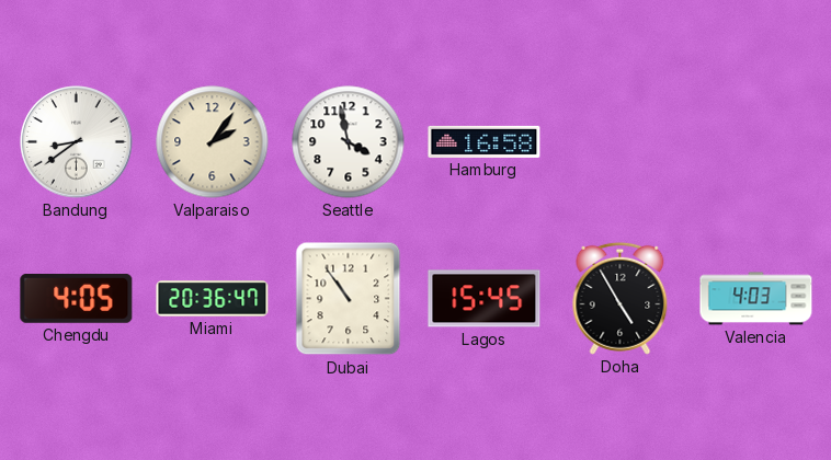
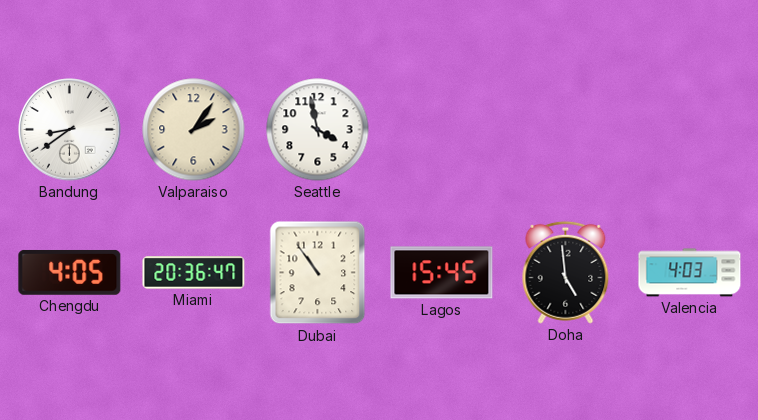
Hamburg: 16:58 -> none
Doha: 4:55 -> 4:59
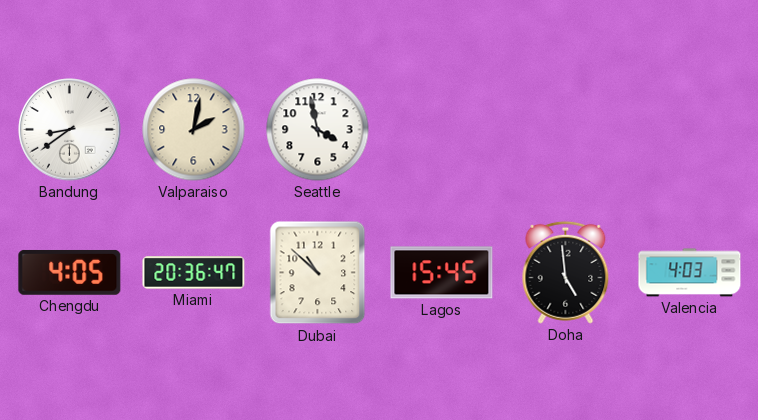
Valparaiso: 2:06 -> 2:02
Dubai: 10:54 -> 10:52
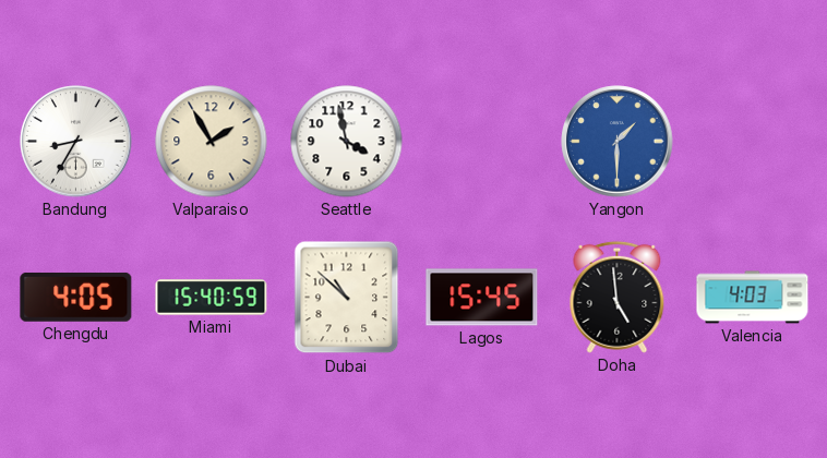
Bandung: 8:39 -> 8:35
Valparaiso: 2:02 -> 1:55
Yangon: none -> 1:30
Miami: 20:36 -> 15:40
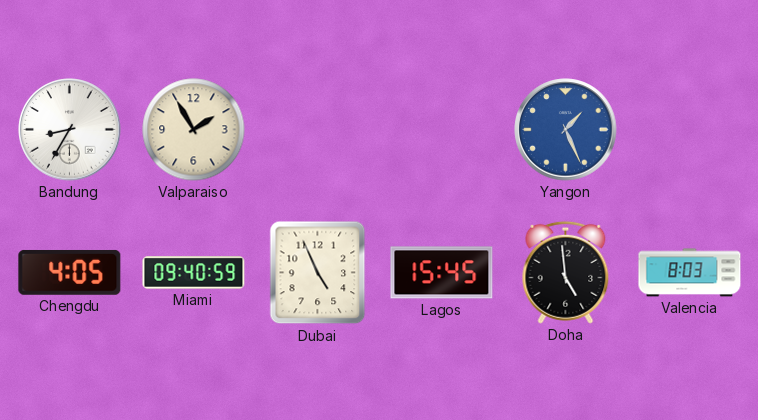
Seattle: 3:58 -> none
Yangon: 1:30 -> 1:26
Miami: 15:40 -> 09:40
Dubai: 10:52 -> 4:56
Valencia: 4:03 -> 8:03
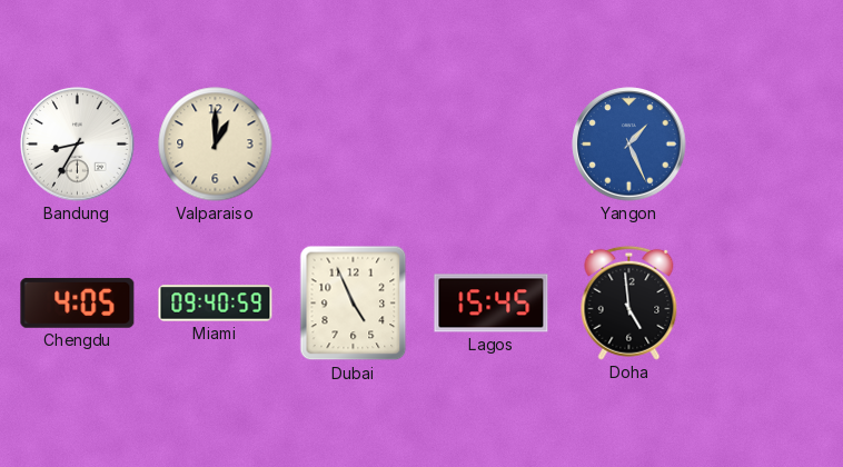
Valparaiso: 1:55 -> 1:00
Valencia: 8:03 -> none
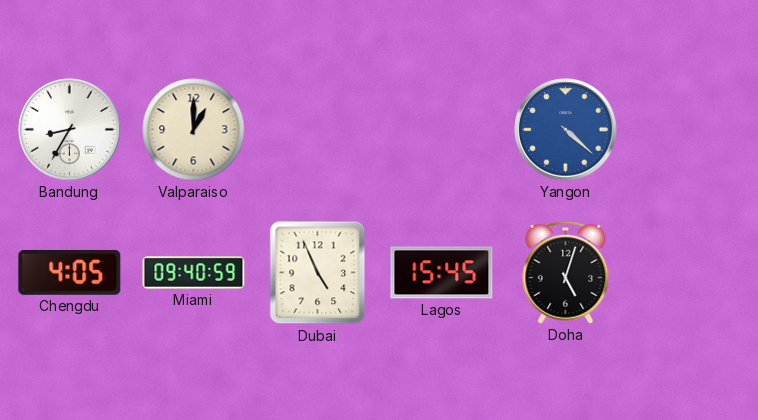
Yangon: 1:26 -> 4:22
Doha: 4:59 -> 5:03
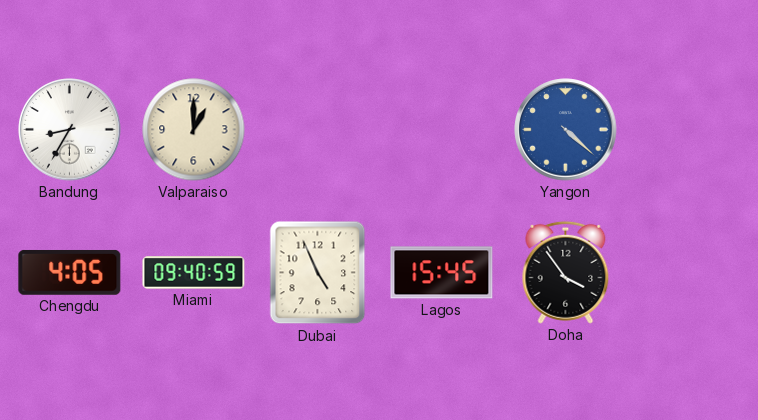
Doha: 5:03 -> 3:54
